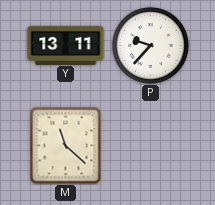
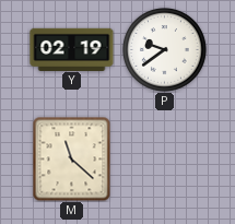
Y: 13:11 -> 02:19
P: 9:37 -> 9:39
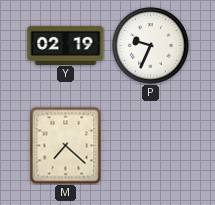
P: 9:39 -> 9:34
M: 11:22 -> 7:22
